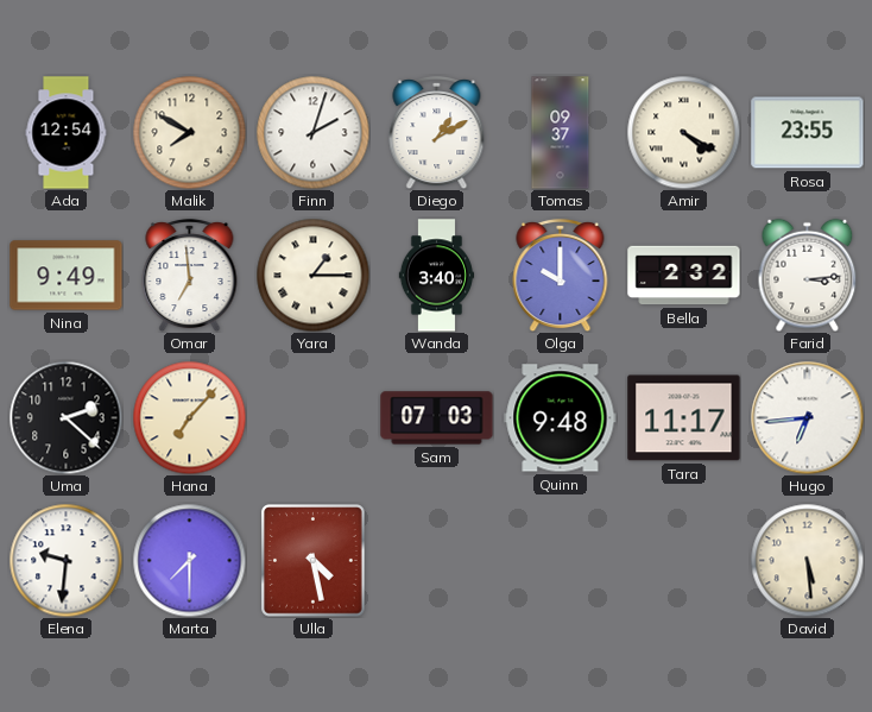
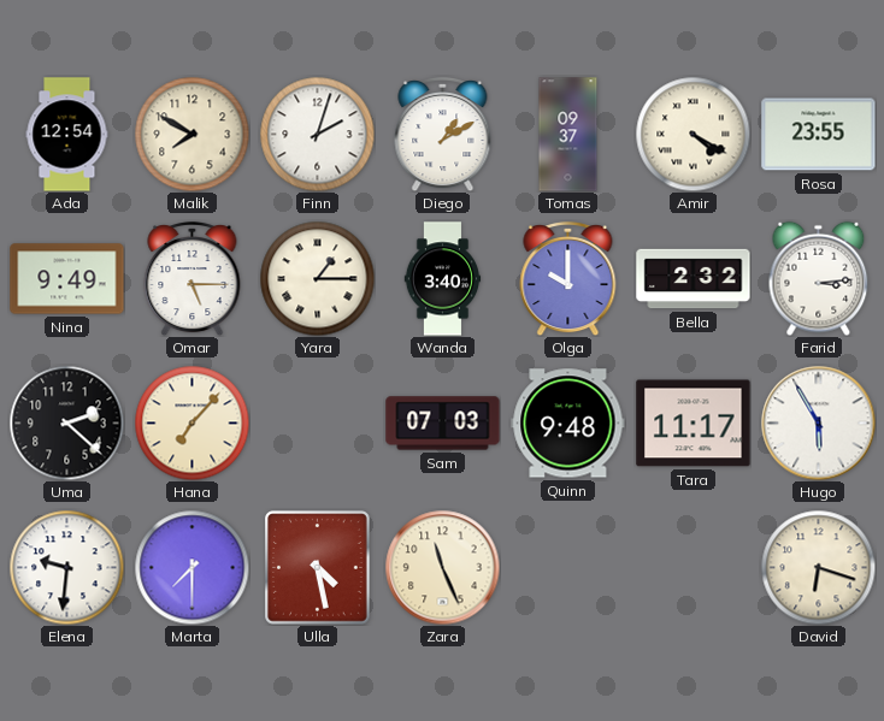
Omar: 6:59 -> 5:15
Hugo: 6:44 -> 5:55
Zara: none -> 11:26
David: 5:29 -> 6:18
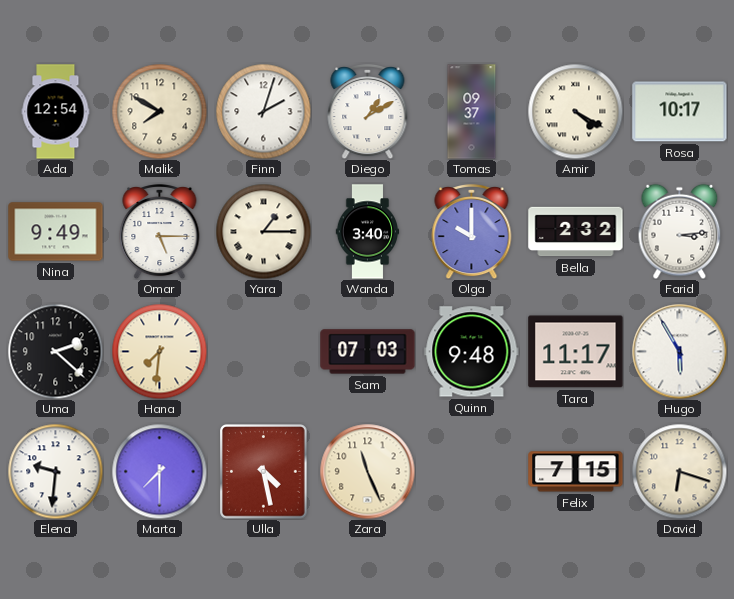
Rosa: 23:55 -> 10:17
Hana: 7:07 -> 7:31
Felix: none -> 7:15
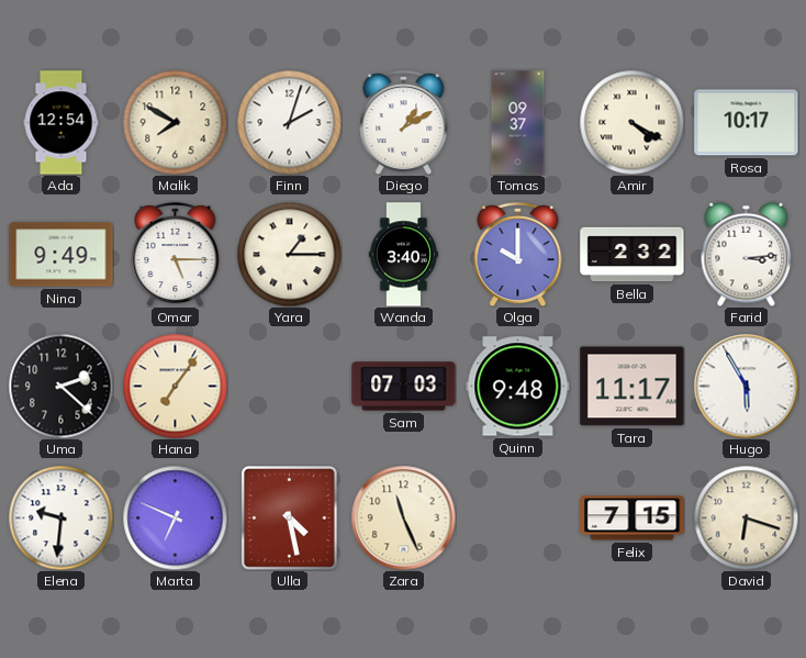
Hana: 7:31 -> 7:06
Marta: 7:30 -> 6:49
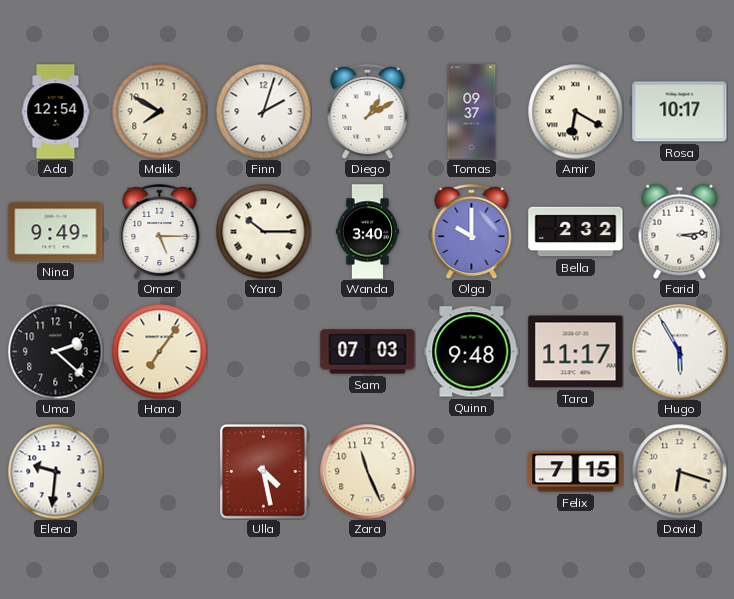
Amir: 4:20 -> 6:20
Yara: 1:15 -> 10:15
Marta: 6:49 -> none
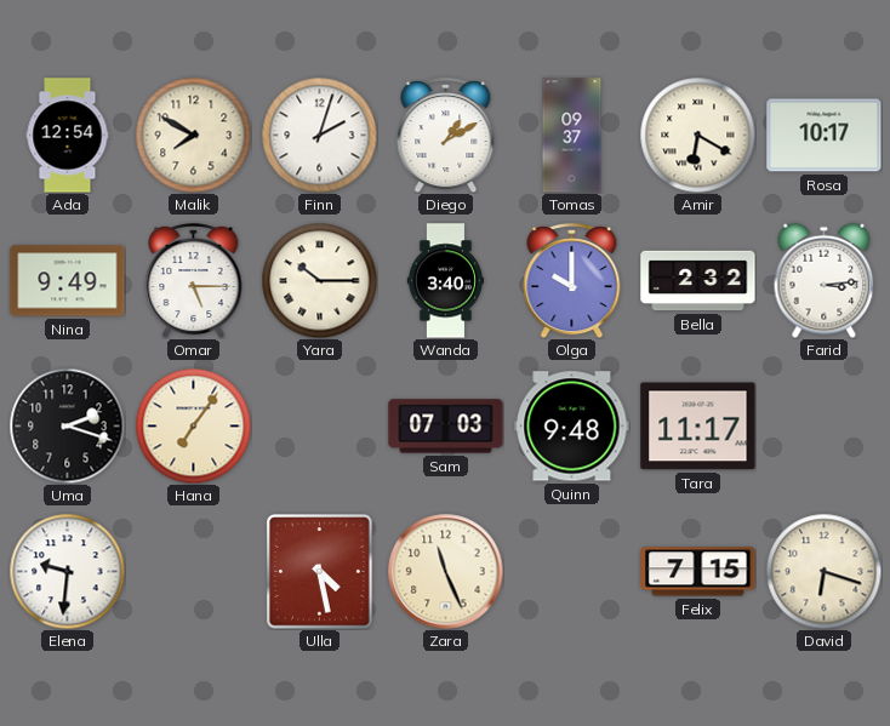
Uma: 2:22 -> 2:18
Hugo: 5:55 -> none
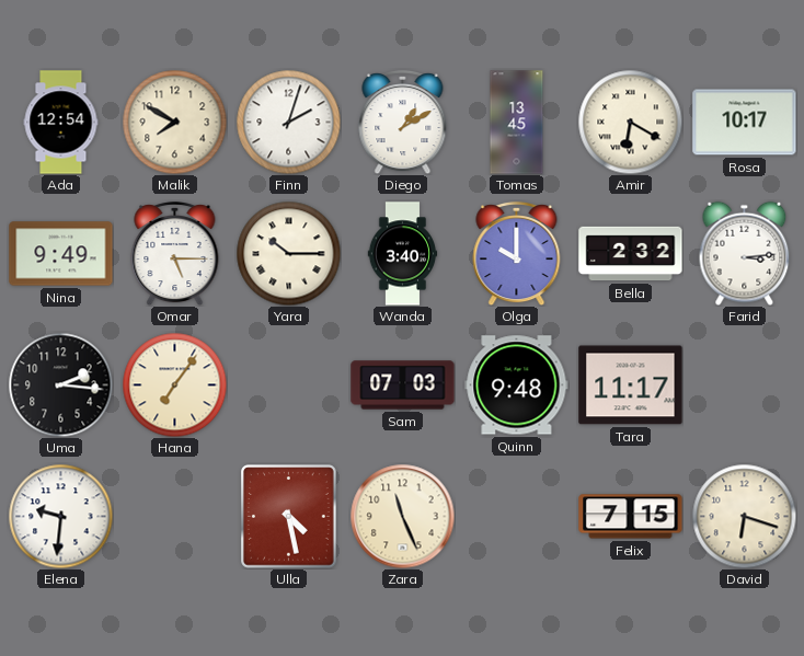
Tomas: 09:37 -> 13:45
Uma: 2:18 -> 2:16
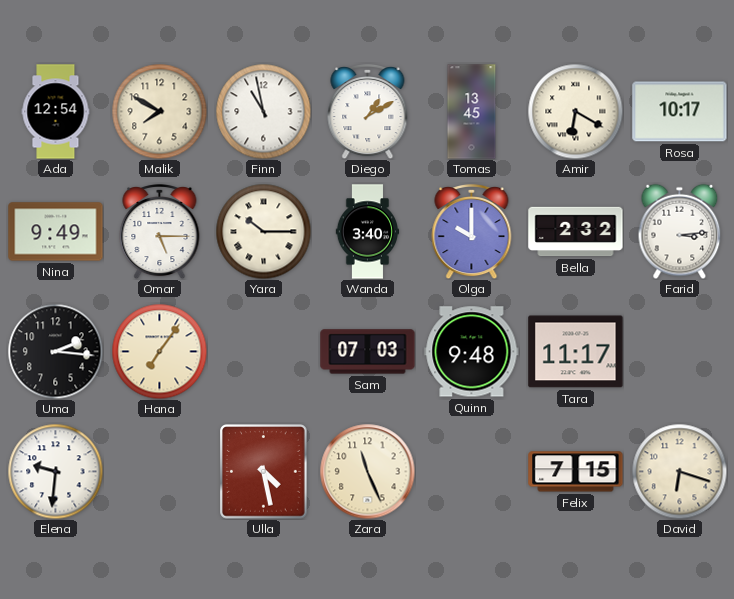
Finn: 2:03 -> 10:58
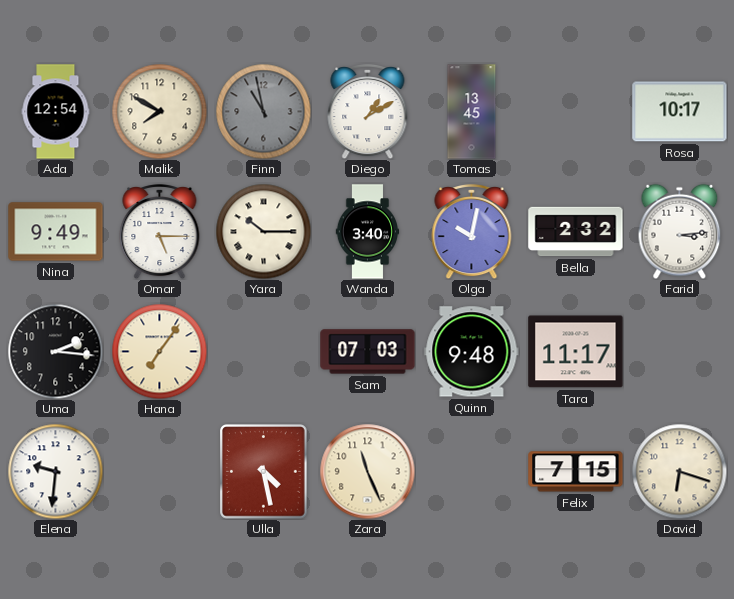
Finn dial: white -> grey
Amir: 6:20 -> none
Olga: 10:00 -> 10:02
